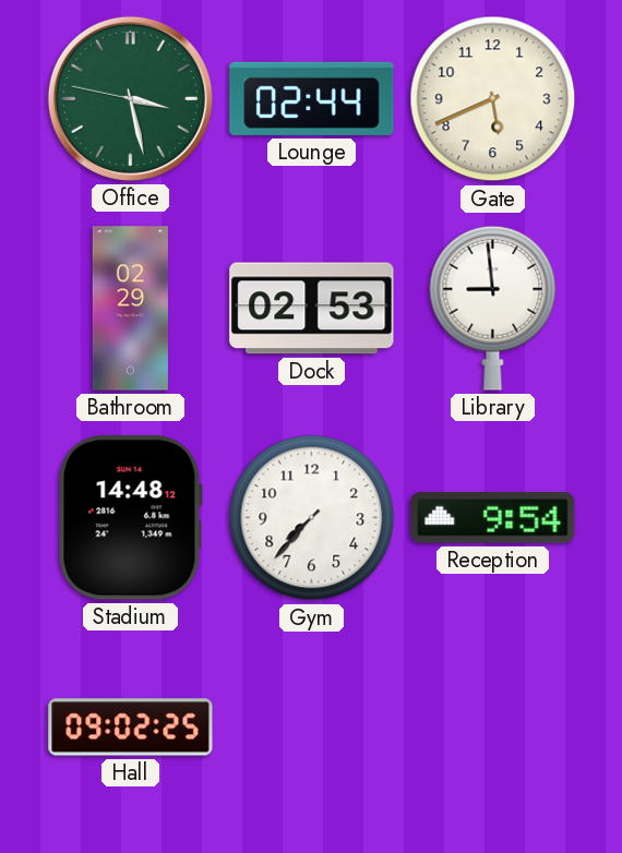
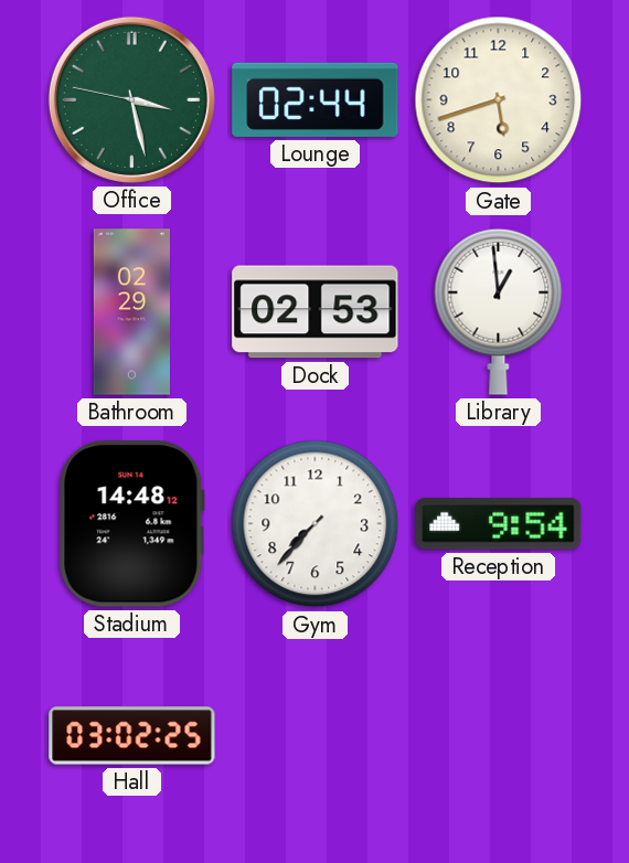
Gate: 5:41 -> 5:42
Library: 8:59 -> 12:59
Hall: 09:02 -> 03:02
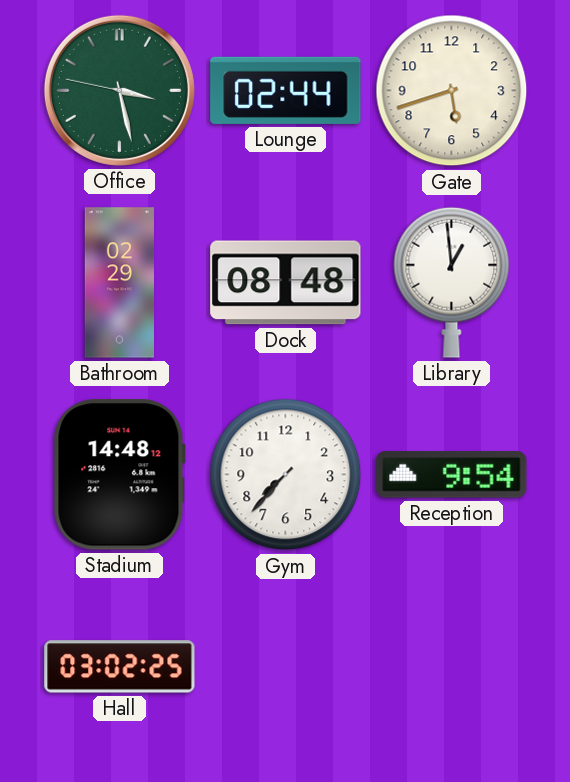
Dock: 02:53 -> 08:48
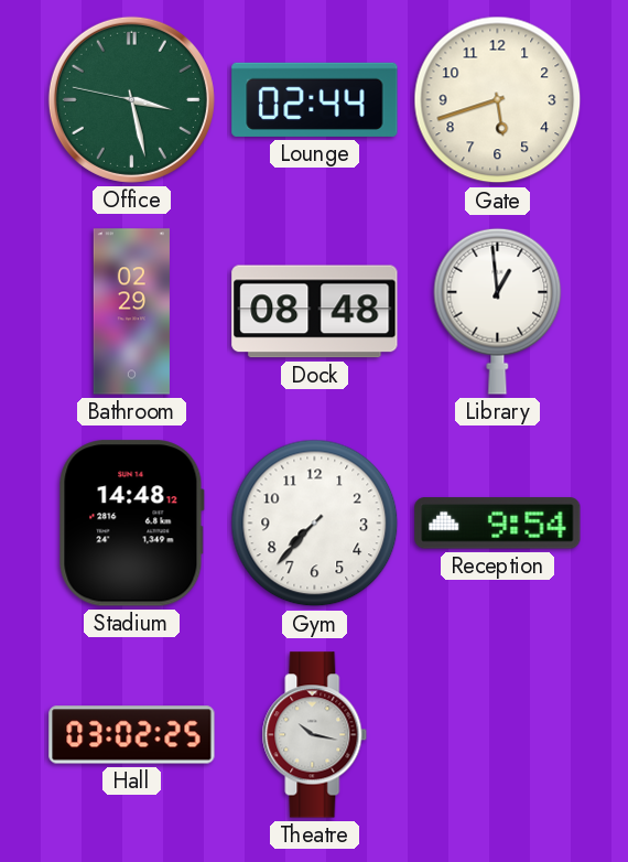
Theatre: none -> 10:17
